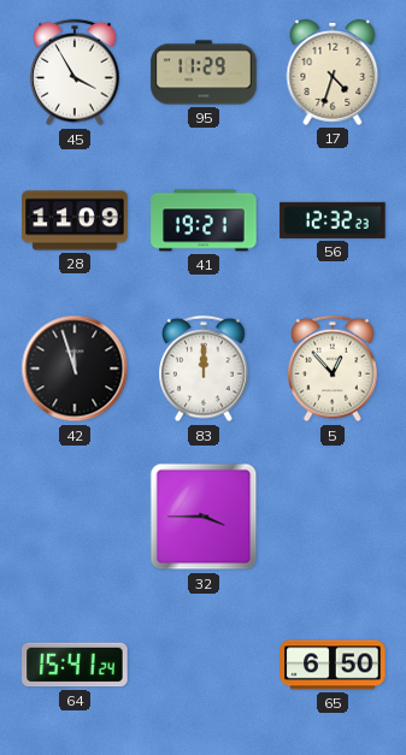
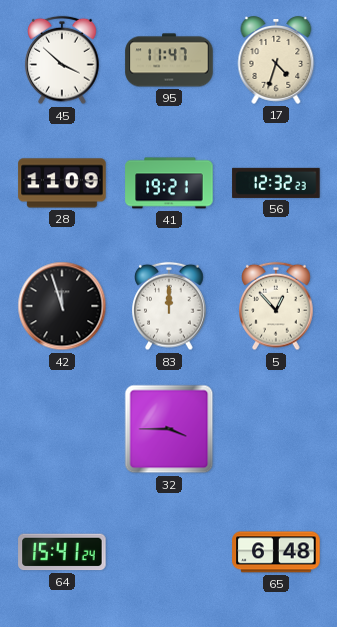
45: 3:55 -> 3:52
95: 11:29 -> 11:47
65: 6:50 -> 6:48
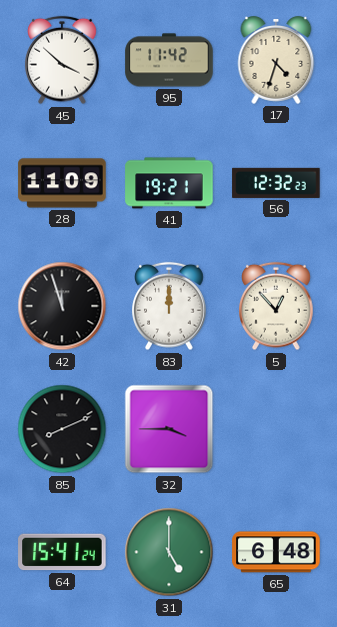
95: 11:47 -> 11:42
85: none -> 8:11
31: none -> 5:00
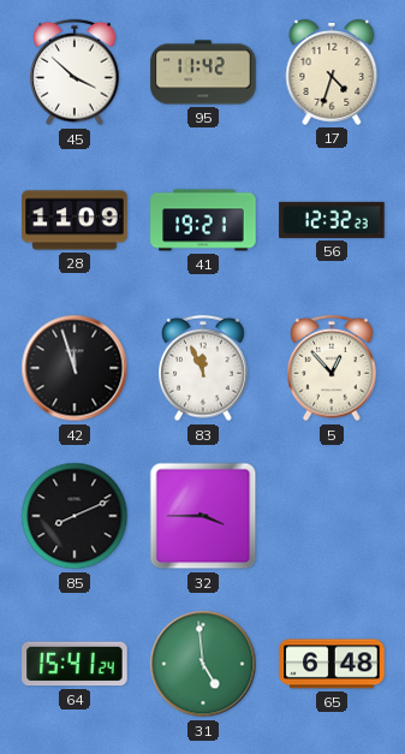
83: 12:00 -> 11:56
31: 5:00 -> 4:59
